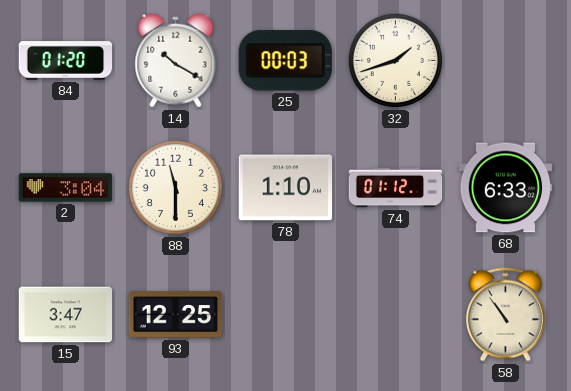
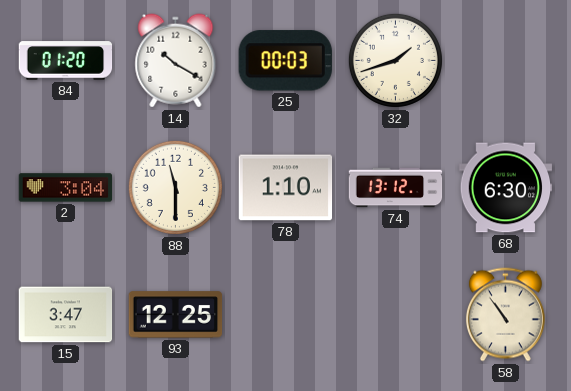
74: 01:12 -> 13:12
68: 6:33 -> 6:30
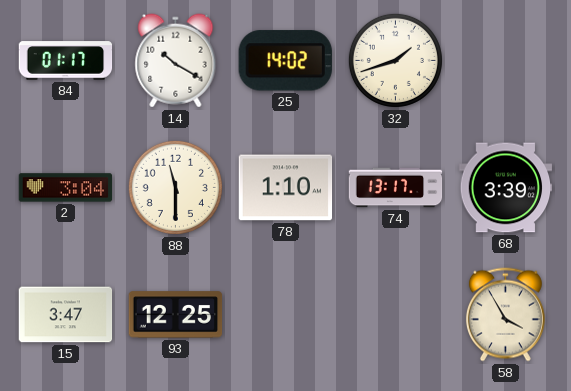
84: 01:20 -> 01:17
25: 00:03 -> 14:02
74: 13:12 -> 13:17
68: 6:30 -> 3:39
58: 10:54 -> 3:55
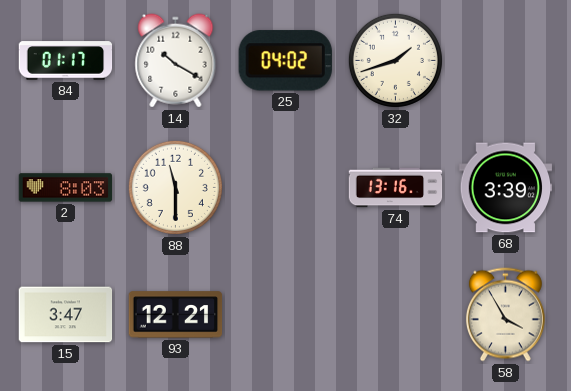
25: 14:02 -> 04:02
2: 3:04 -> 8:03
78: 1:10 -> none
74: 13:17 -> 13:16
93: 12:25 -> 12:21
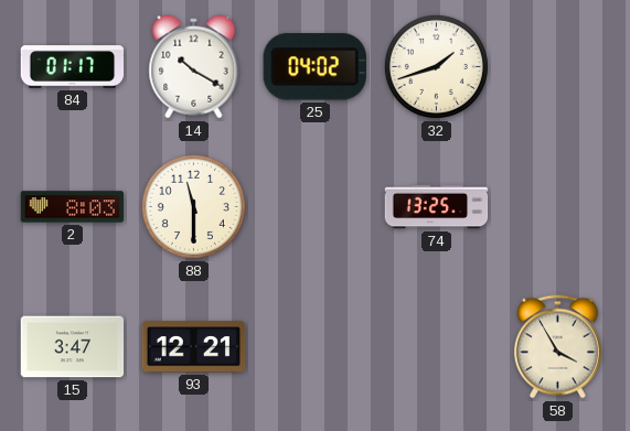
74: 13:16 -> 13:25
68: 3:39 -> none
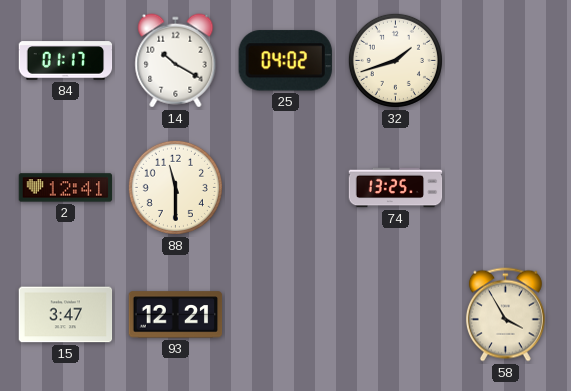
2: 8:03 -> 12:41
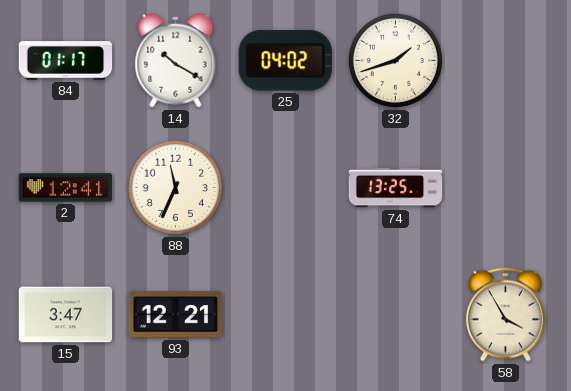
88: 11:30 -> 11:34
